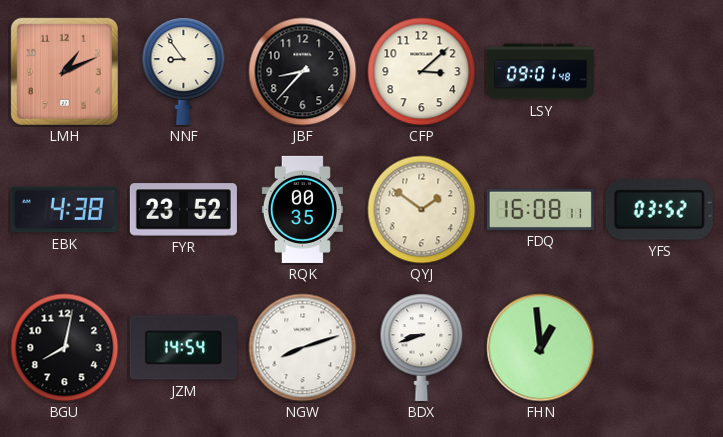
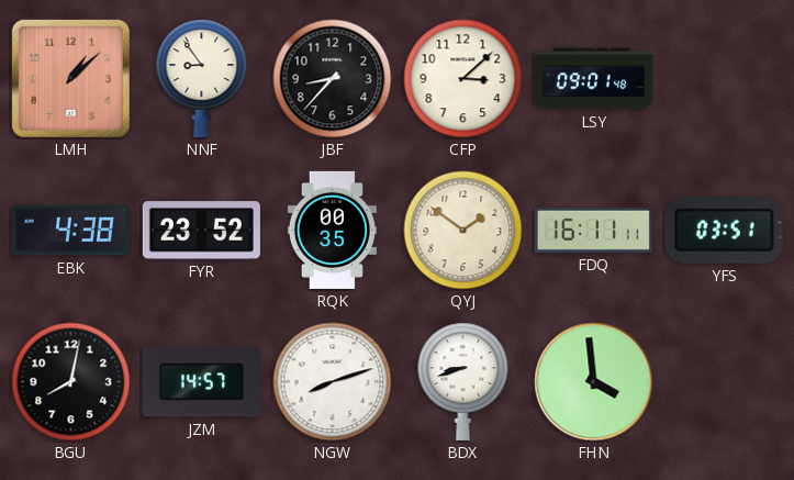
LMH: 1:11 -> 1:08
FDQ: 16:08 -> 16:11
YFS: 03:52 -> 03:51
JZM: 14:54 -> 14:57
FHN: 12:59 -> 3:59
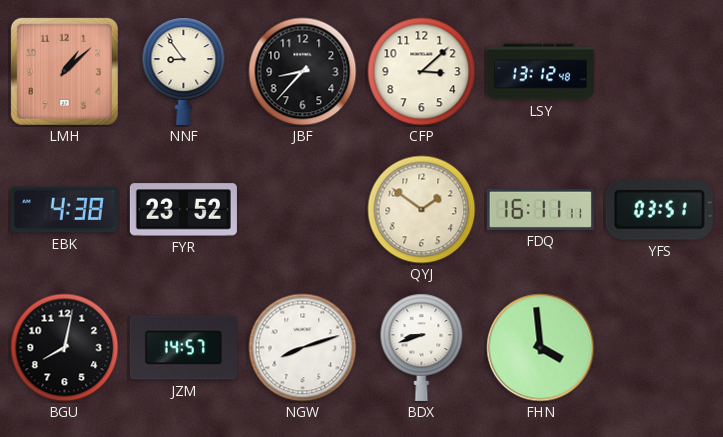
LSY: 09:01 -> 13:12
RQK: 00:35 -> none
